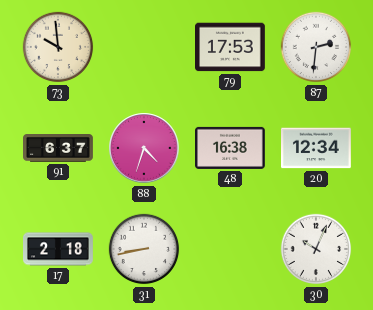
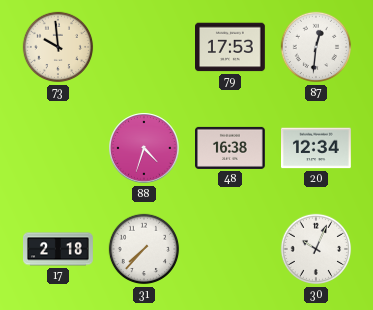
87: 2:31 -> 12:31
91: 6:37 -> none
31: 8:43 -> 7:37
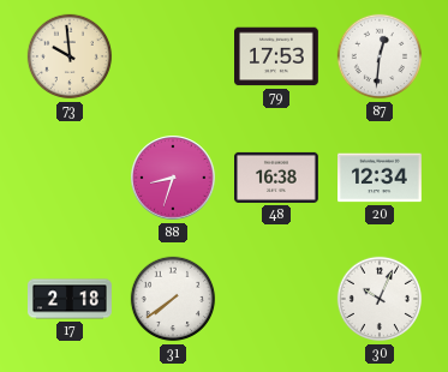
88: 4:33 -> 8:33
31: 7:37 -> 7:39
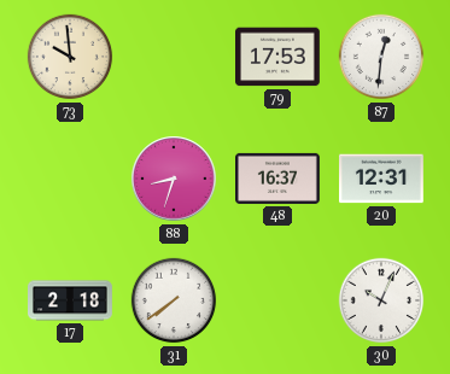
48: 16:38 -> 16:37
20: 12:34 -> 12:31
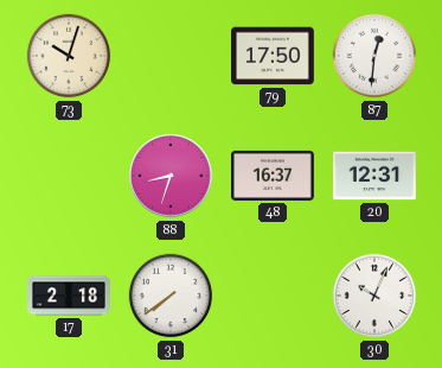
73: 9:59 -> 10:03
79: 17:53 -> 17:50
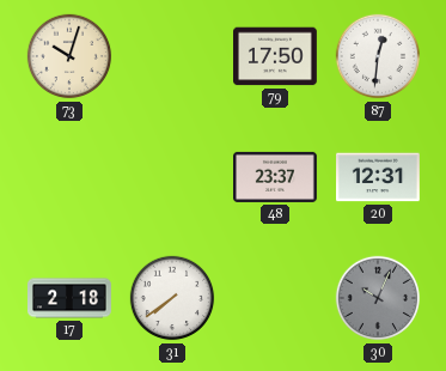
88: 8:33 -> none
48: 16:37 -> 23:37
30 dial: white -> grey
